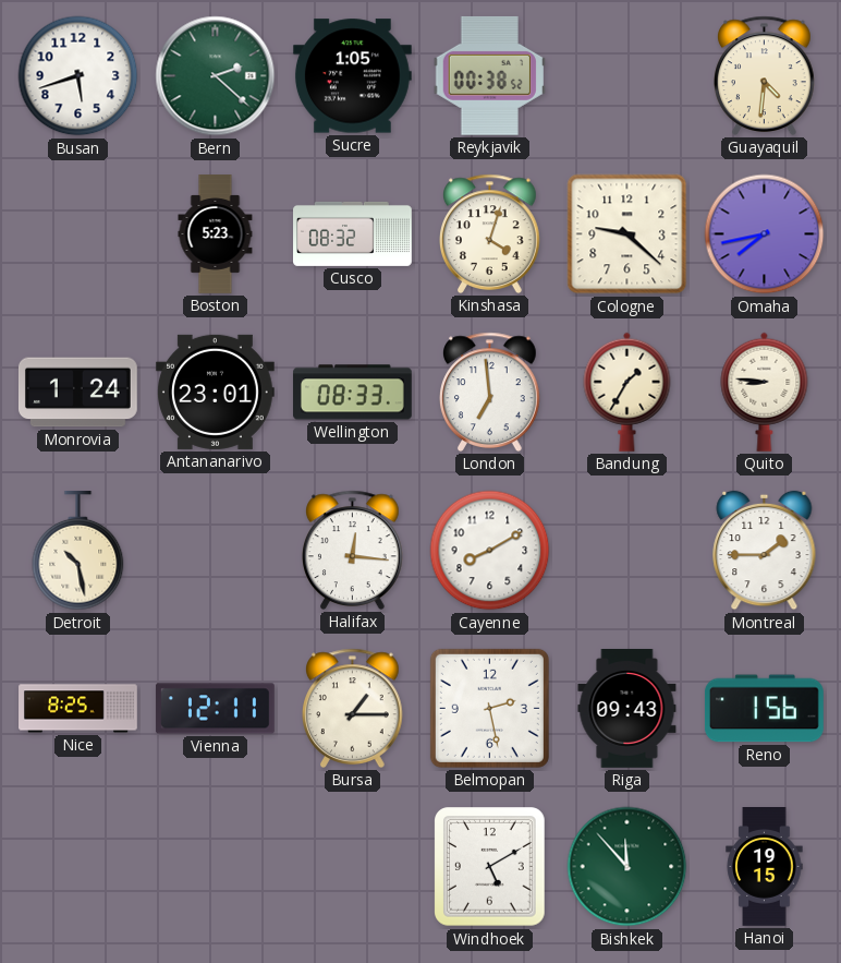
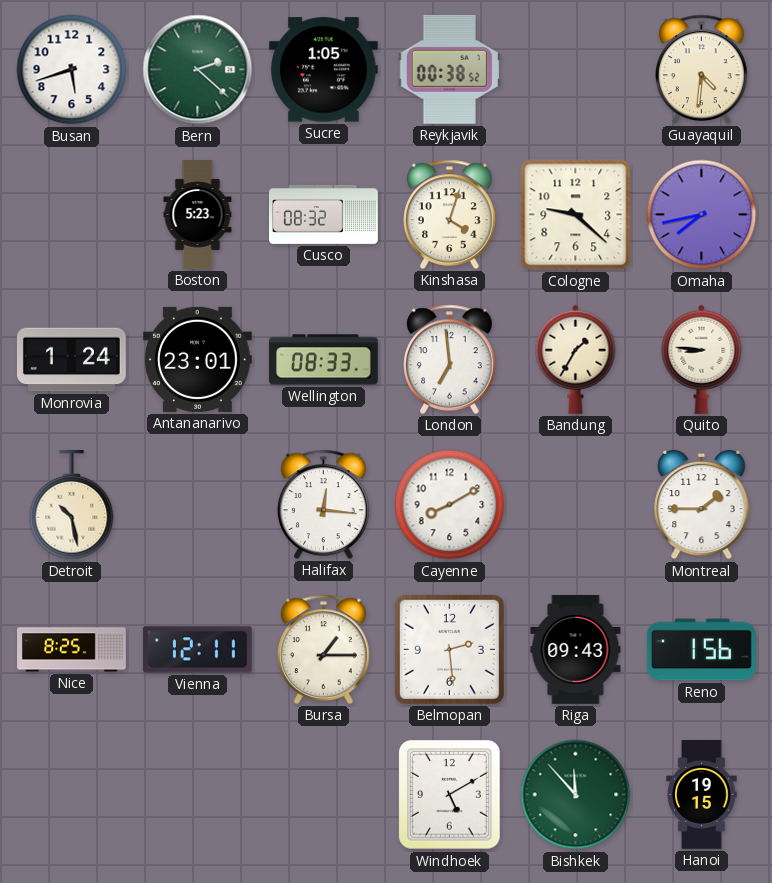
Belmopan: 2:28 -> 2:29
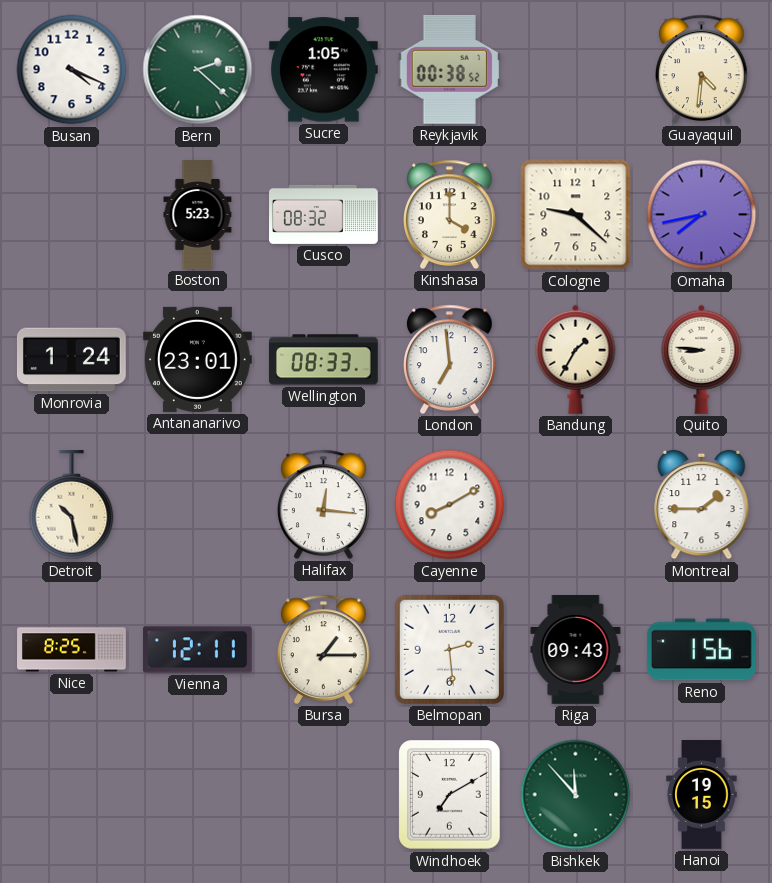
Busan: 5:42 -> 4:19
Kinshasa: 4:03 -> 4:00
Windhoek: 5:10 -> 7:10
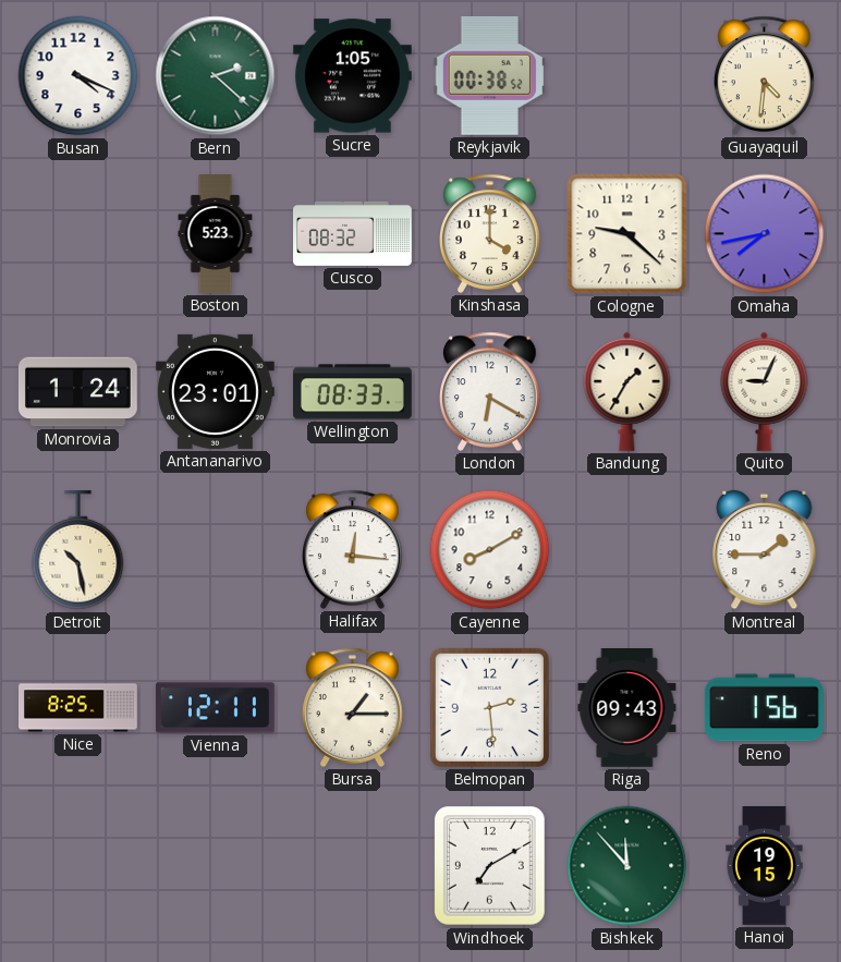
London: 6:59 -> 6:20
Quito: 8:46 -> 9:04
